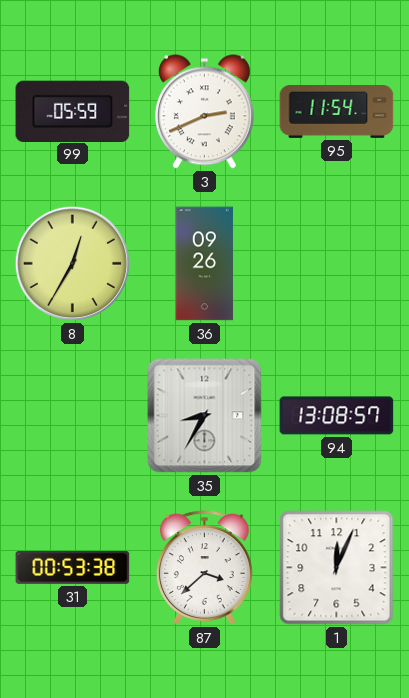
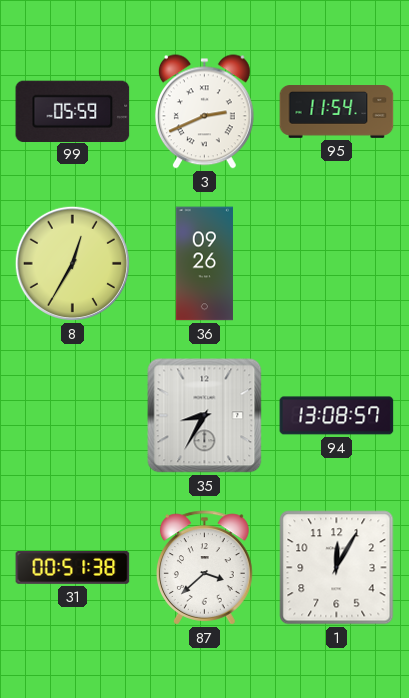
31: 00:53 -> 00:51
1: 12:04 -> 12:05
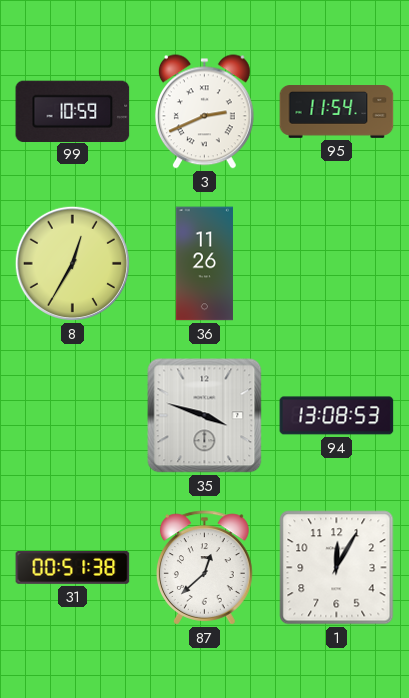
99: 05:59 -> 10:59
36: 09:26 -> 11:26
35: 8:35 -> 3:48
94: 13:08:57 -> 13:08:53
87: 3:38 -> 12:38
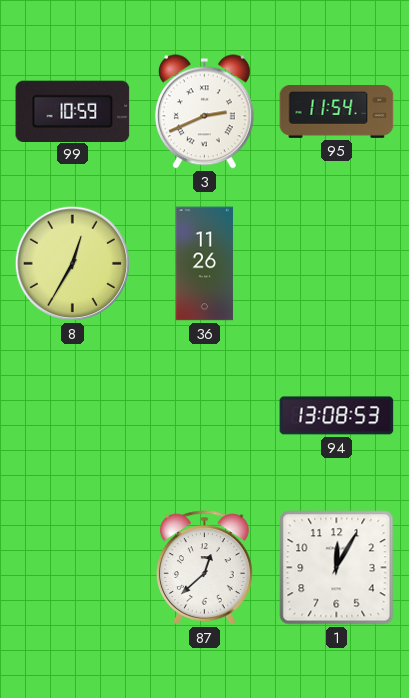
35: 3:48 -> none
31: 00:51 -> none
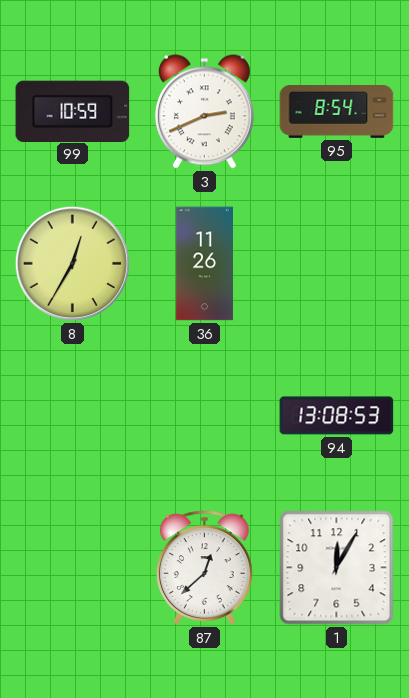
95: 11:54 -> 8:54
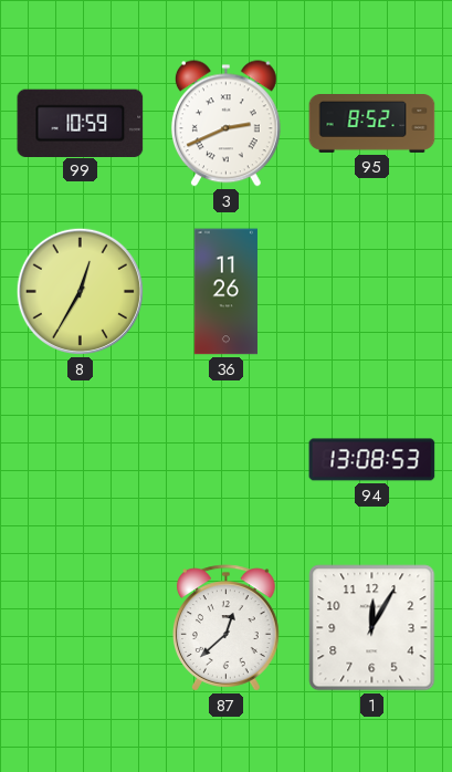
95: 8:54 -> 8:52
